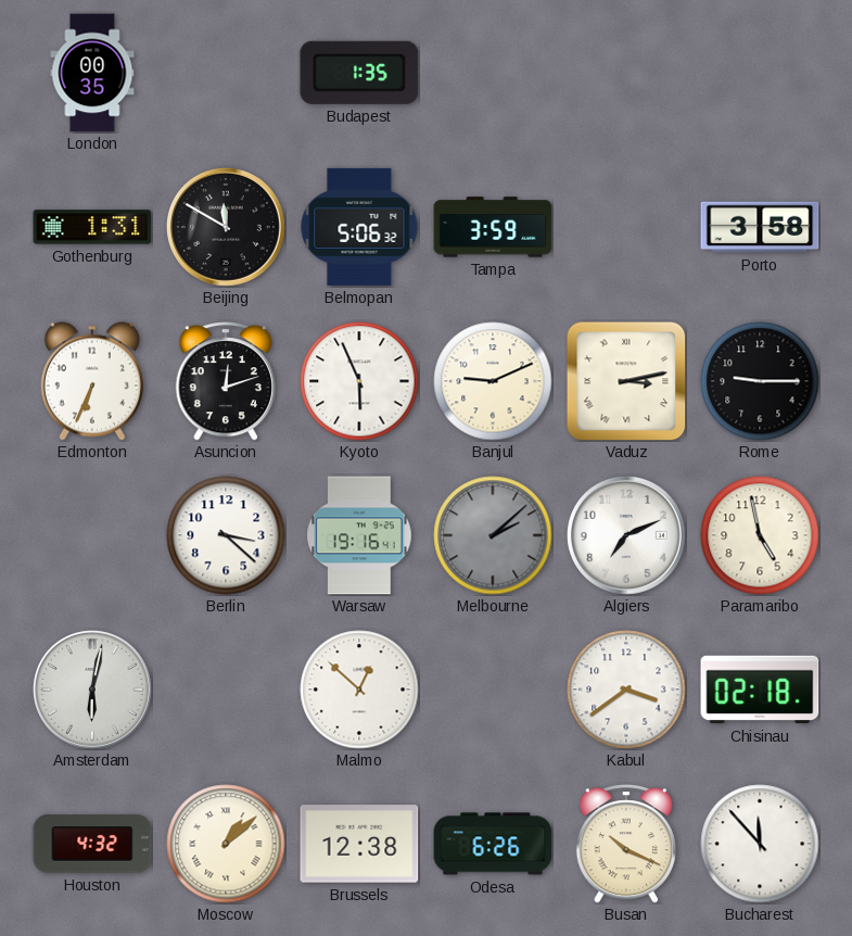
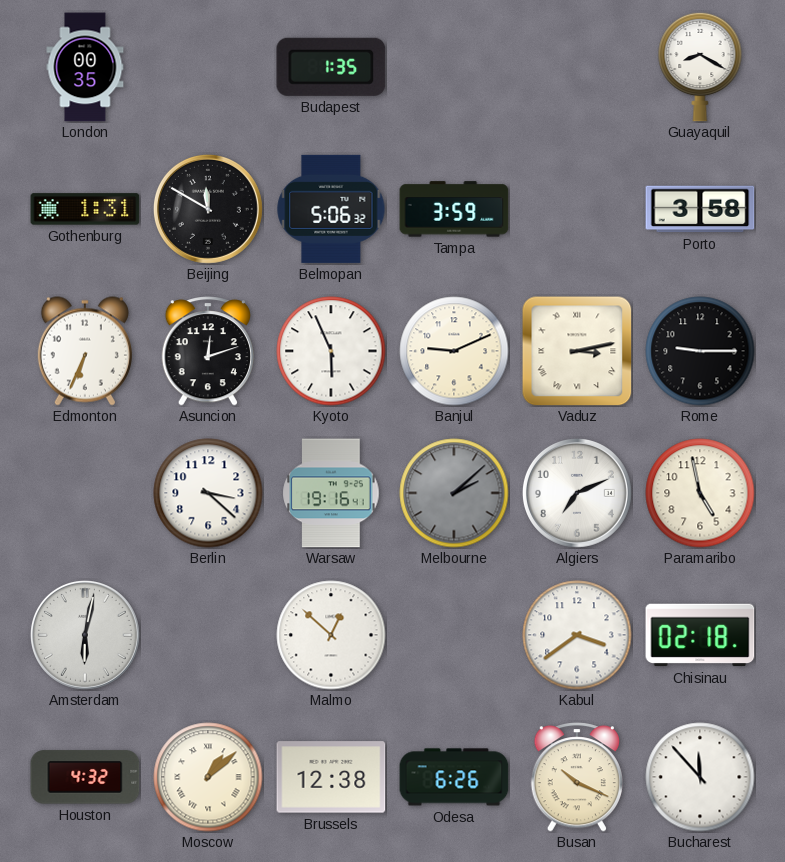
Guayaquil: none -> 8:20
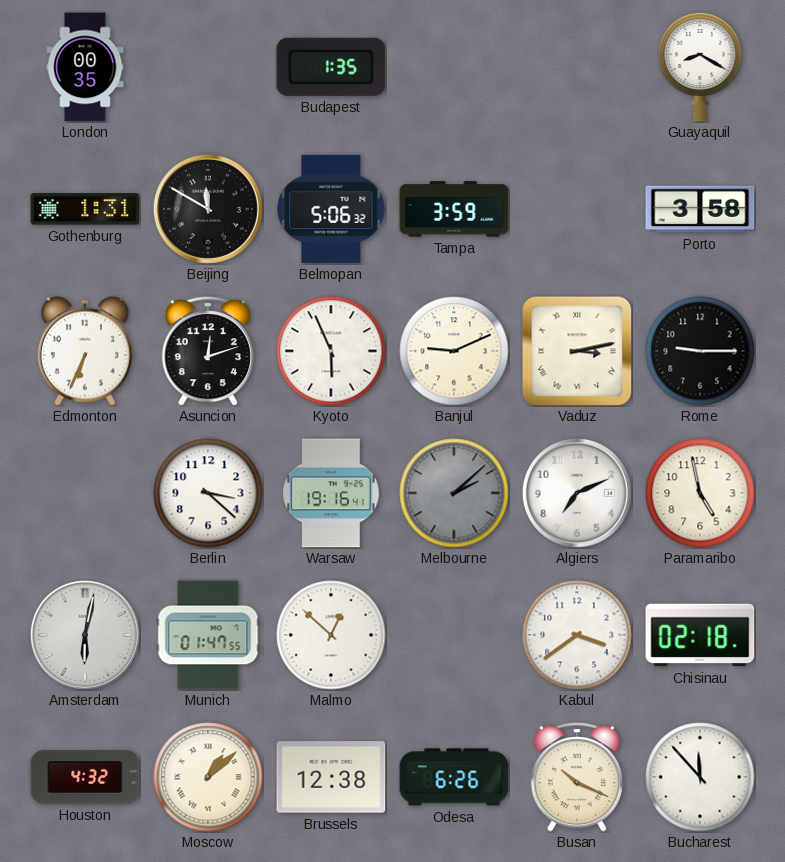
Munich: none -> 01:47
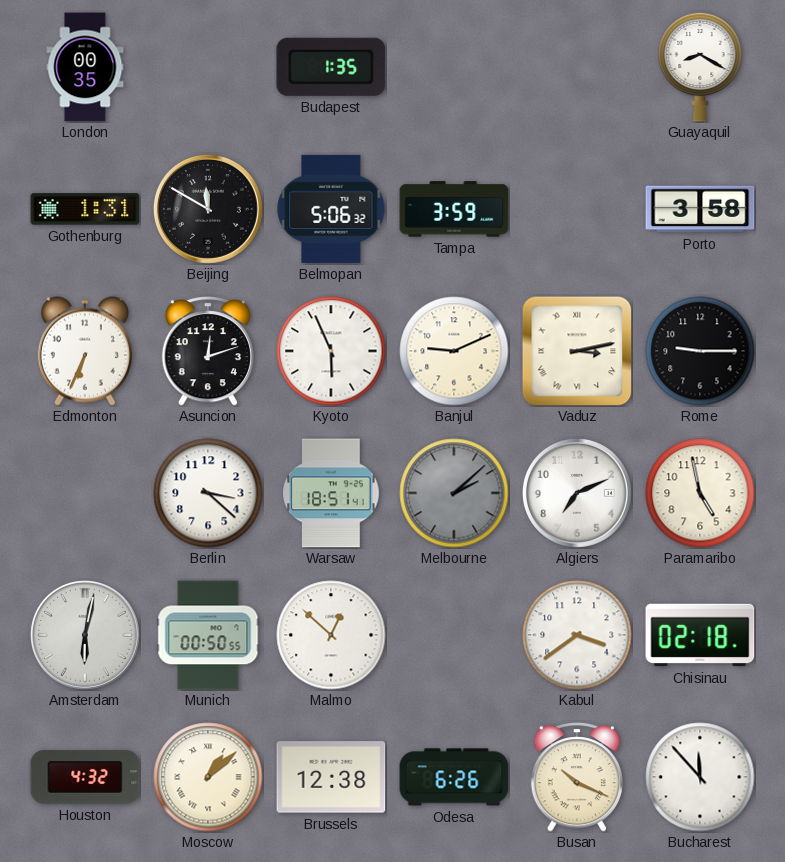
Warsaw: 19:16 -> 18:51
Munich: 01:47 -> 00:50
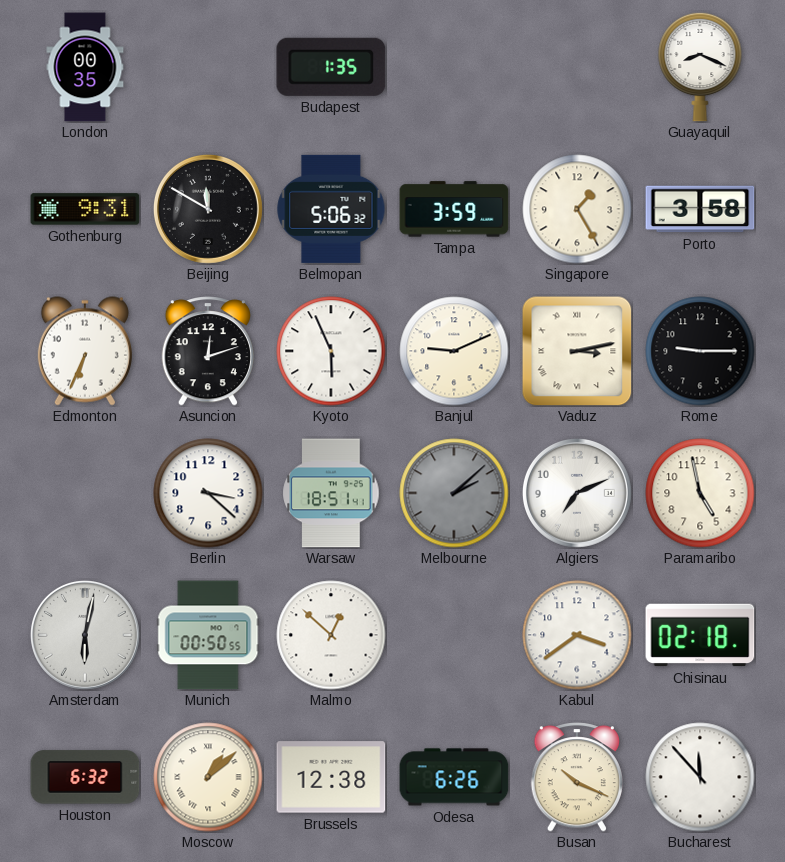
Guayaquil: 8:20 -> 8:19
Gothenburg: 1:31 -> 9:31
Singapore: none -> 1:25
Houston: 4:32 -> 6:32
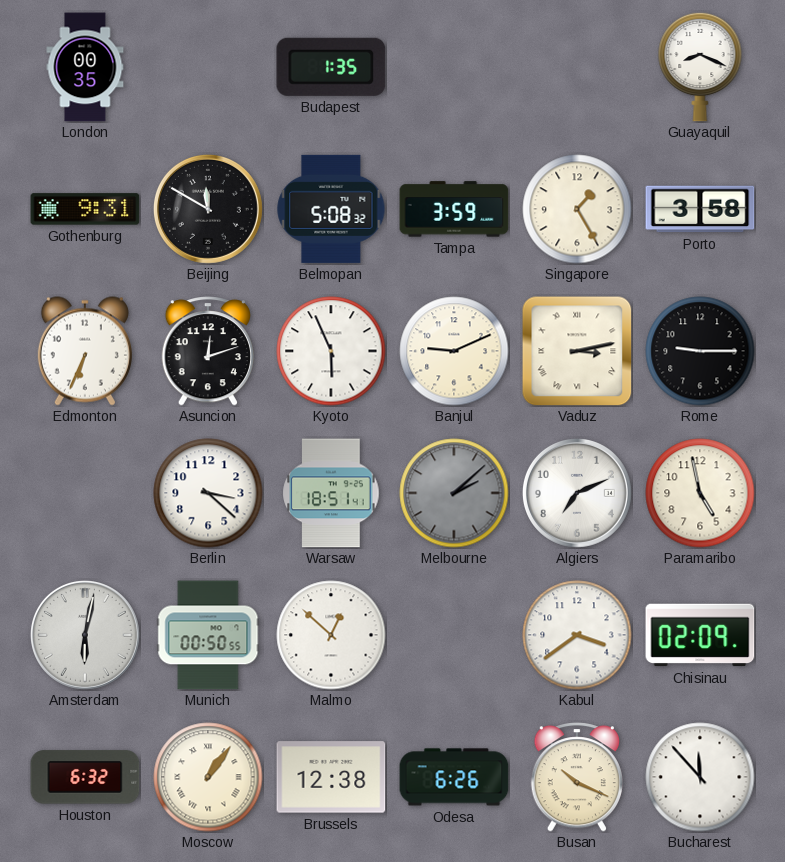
Belmopan: 5:06 -> 5:08
Chisinau: 02:18 -> 02:09
Moscow: 1:08 -> 1:06
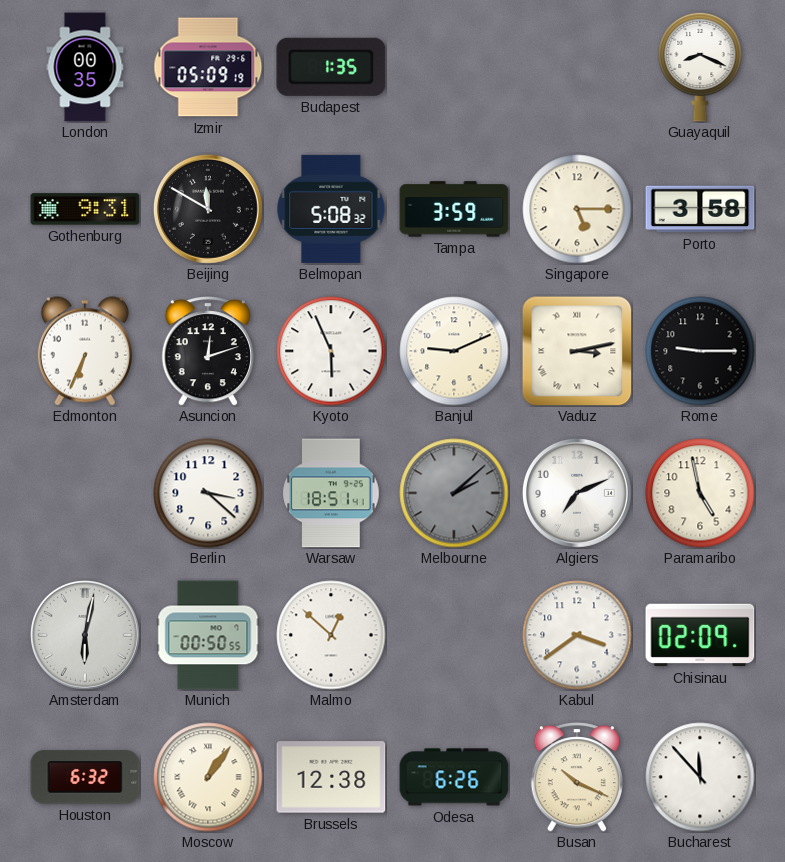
Izmir: none -> 05:09
Singapore: 1:25 -> 5:15
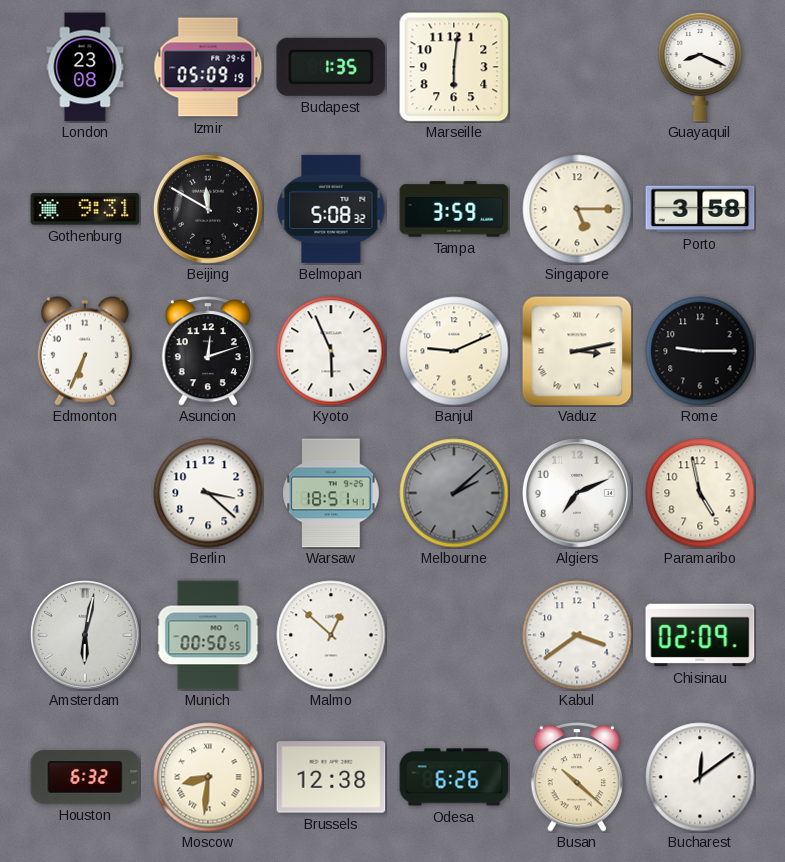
London: 00:35 -> 23:08
Marseille: none -> 6:01
Moscow: 1:06 -> 8:31
Busan: 10:19 -> 10:22
Bucharest: 11:53 -> 12:09
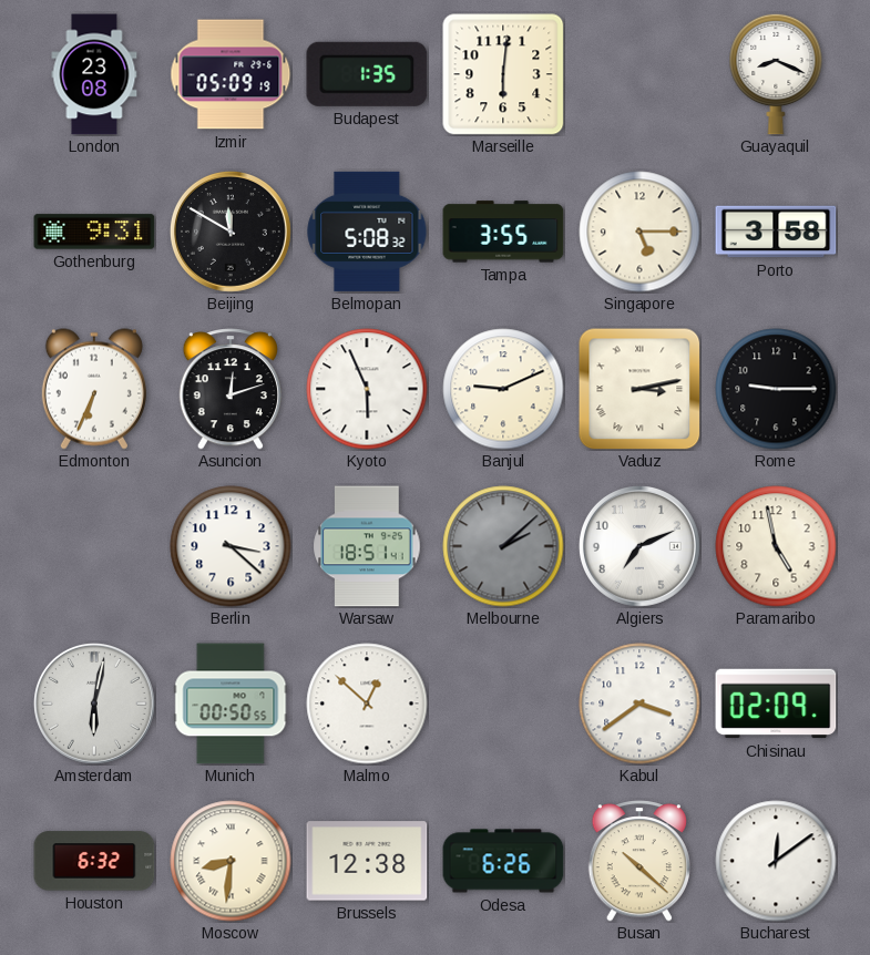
Tampa: 3:59 -> 3:55
